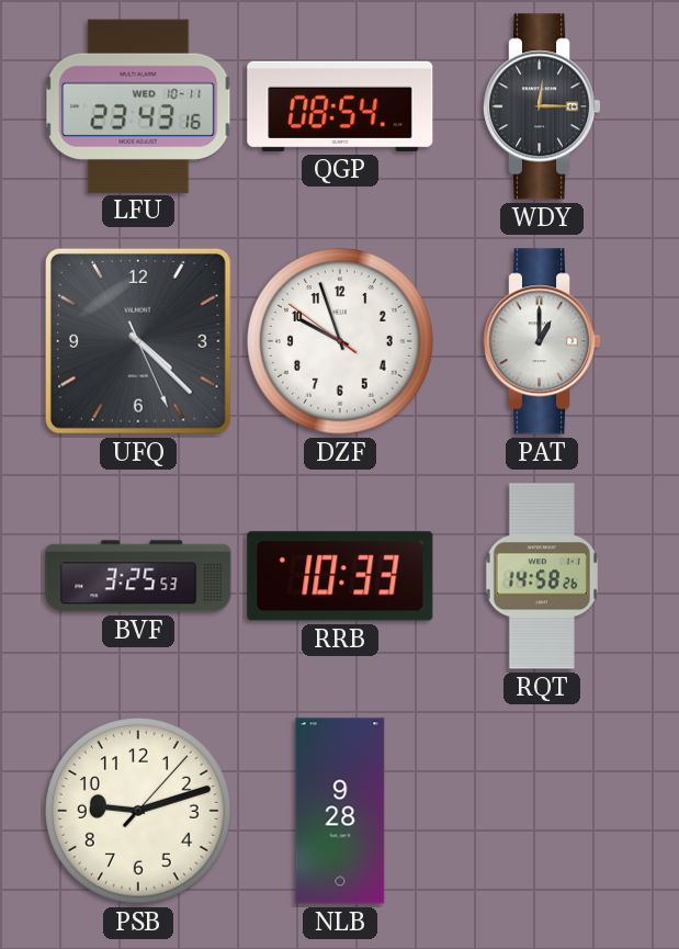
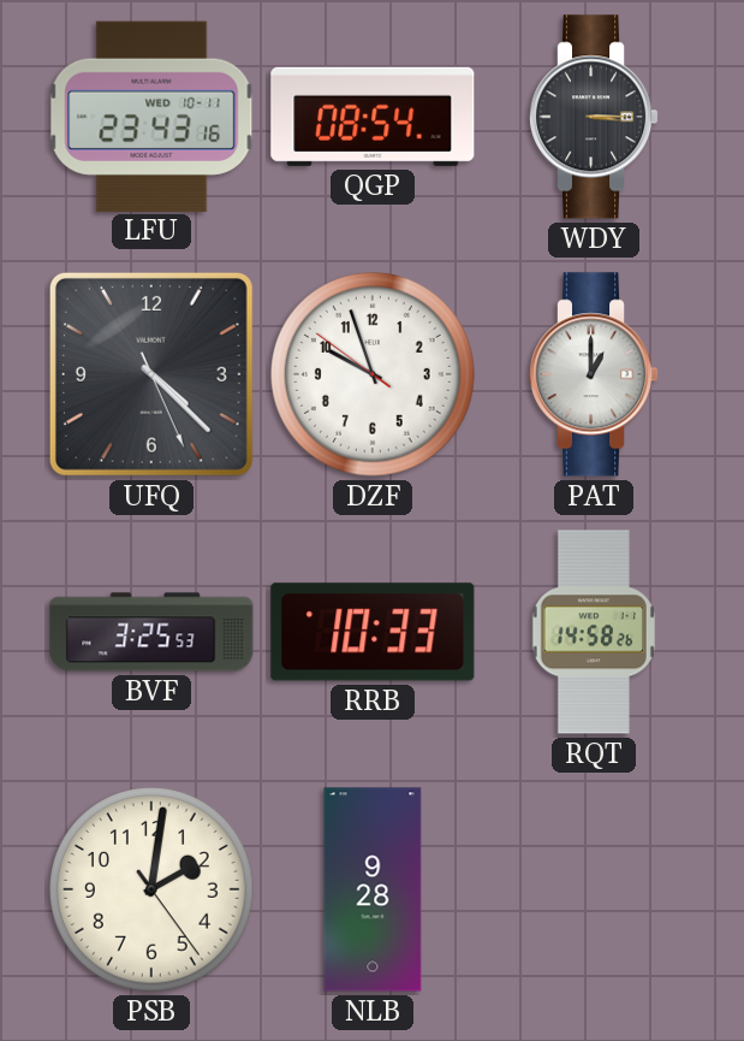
WDY: 12:15 -> 3:15
PSB: 9:12 -> 2:01
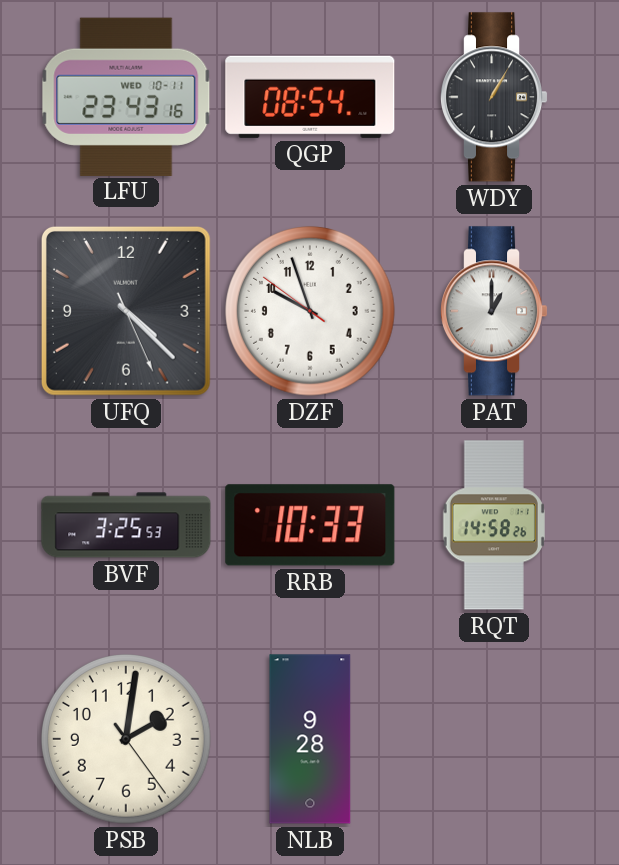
WDY: 3:15 -> 1:05
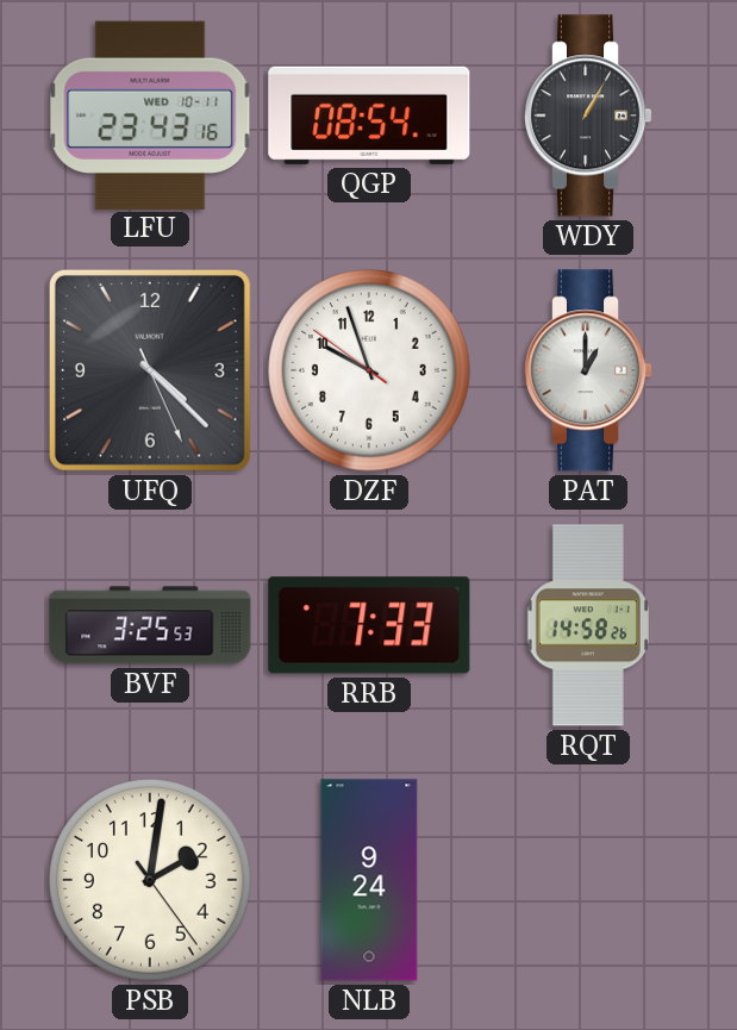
RRB: 10:33 -> 7:33
NLB: 9:28 -> 9:24
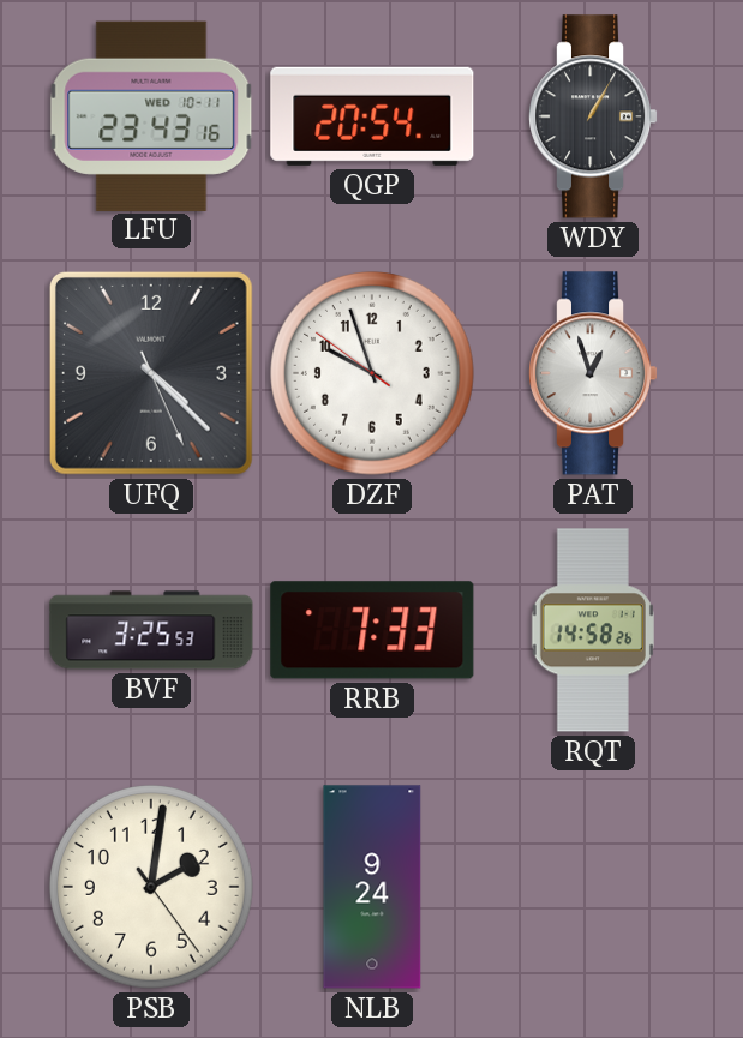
QGP: 08:54 -> 20:54
PAT: 1:00 -> 12:57
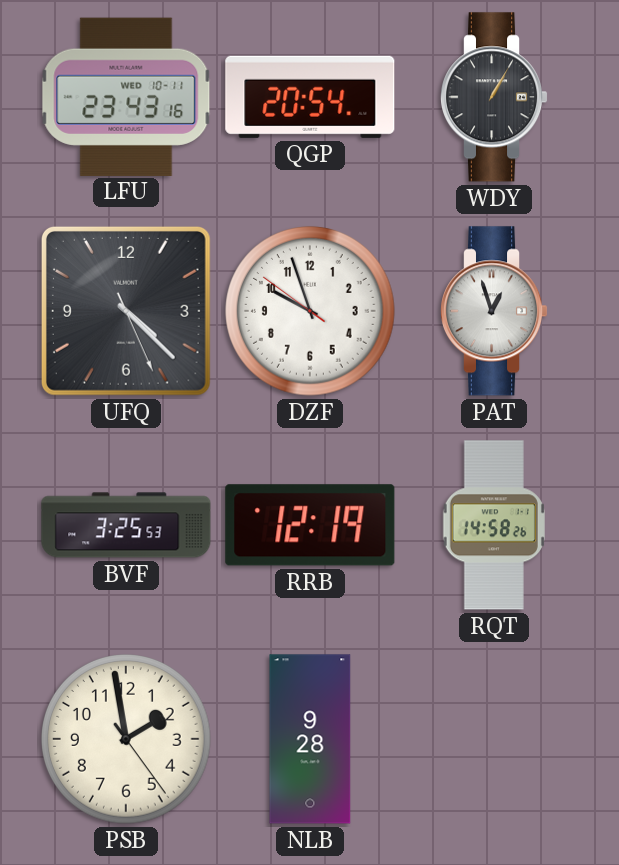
RRB: 7:33 -> 12:19
PSB: 2:01 -> 1:58
NLB: 9:24 -> 9:28
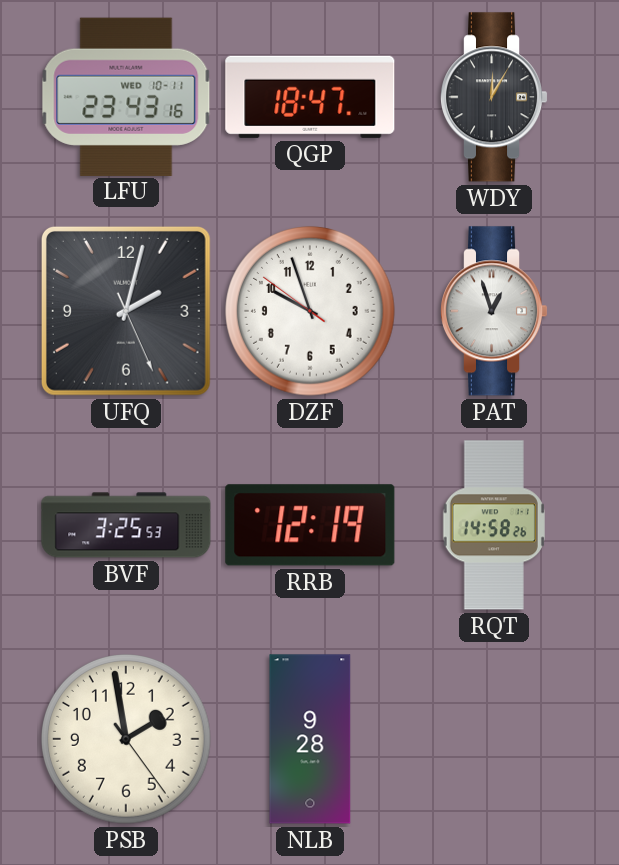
QGP: 20:54 -> 18:47
WDY: 1:05 -> 12:05
UFQ: 4:22 -> 2:02
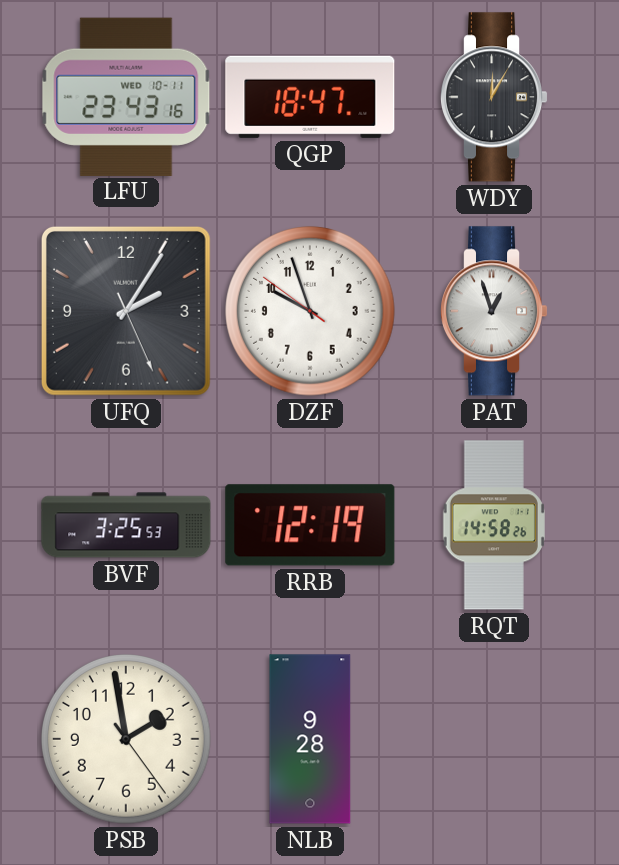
UFQ: 2:02 -> 2:05
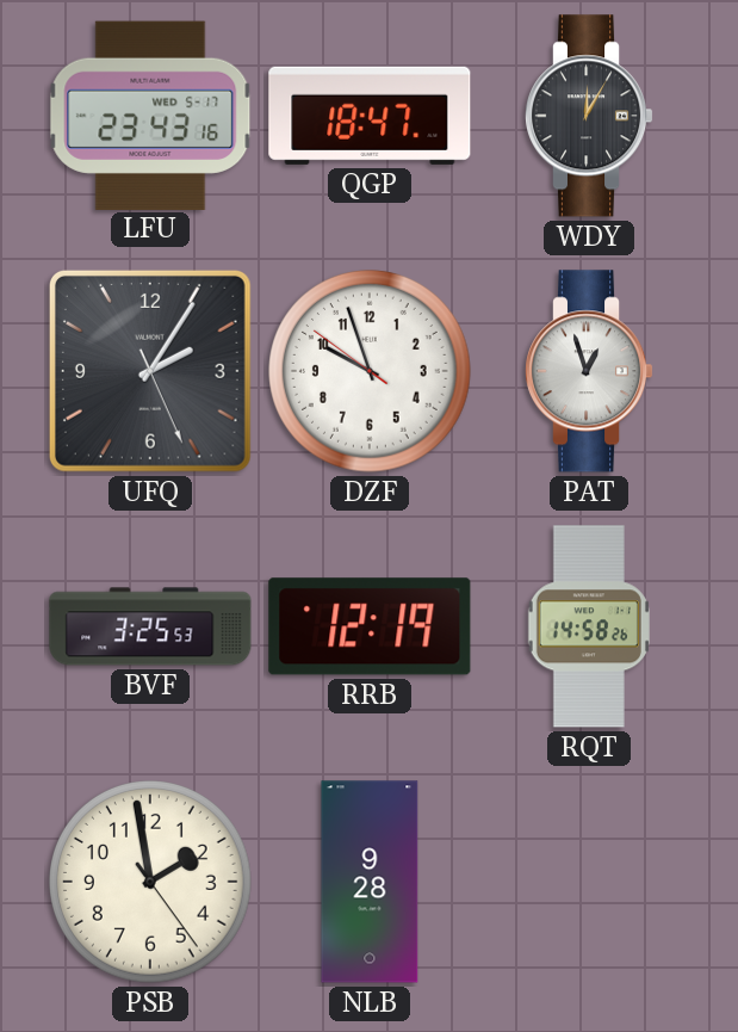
LFU date: WED 10-11 -> WED 5-17
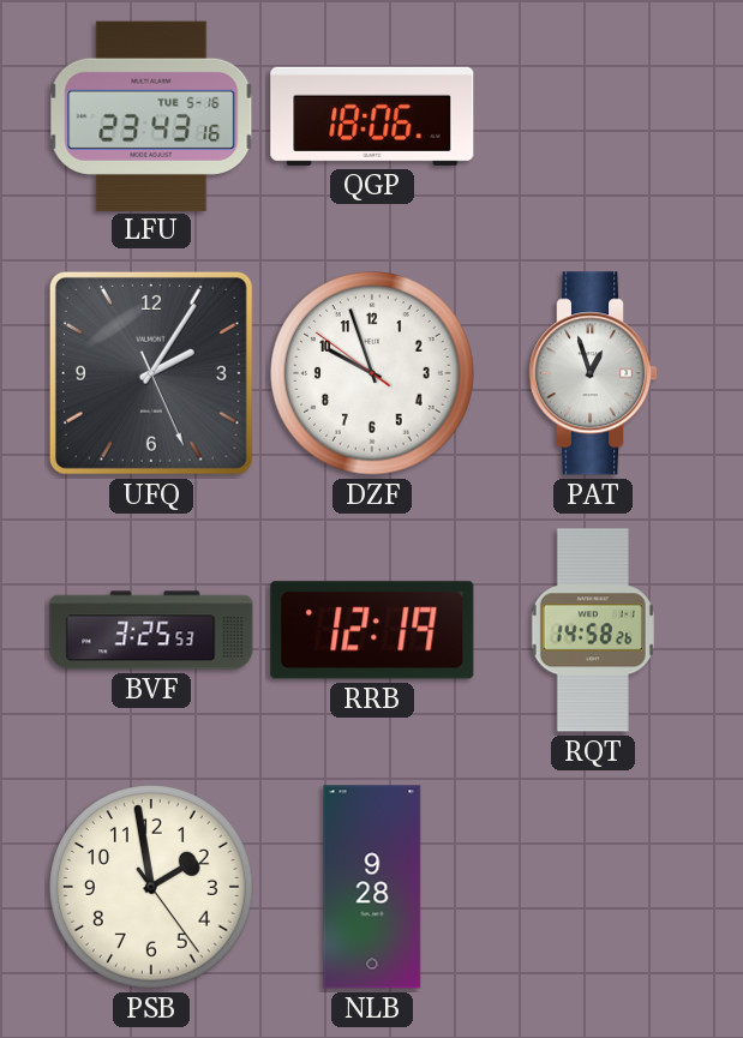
LFU date: WED 5-17 -> TUE 5-16
QGP: 18:47 -> 18:06
WDY: 12:05 -> none
